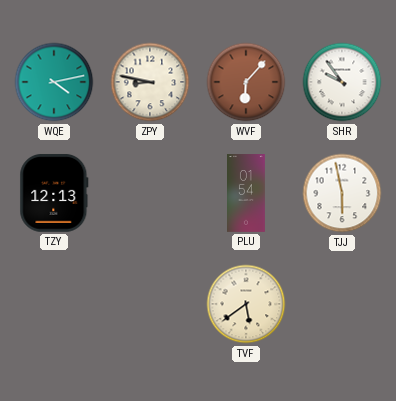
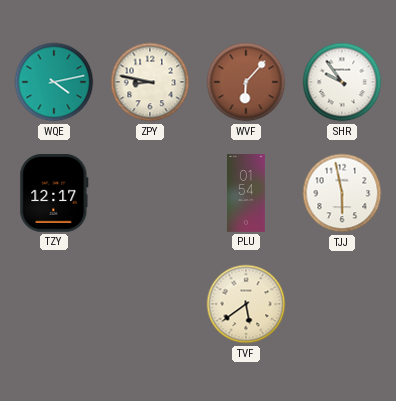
TZY: 12:13 -> 12:17
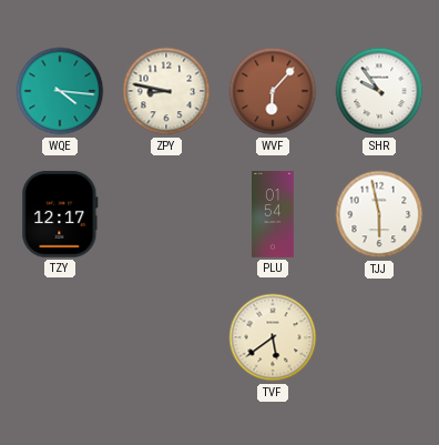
WQE: 4:13 -> 4:16
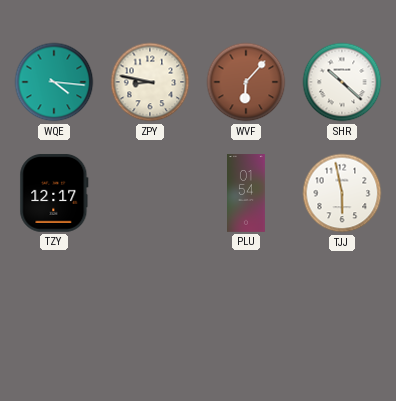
SHR: 9:54 -> 10:22
TVF: 5:39 -> none
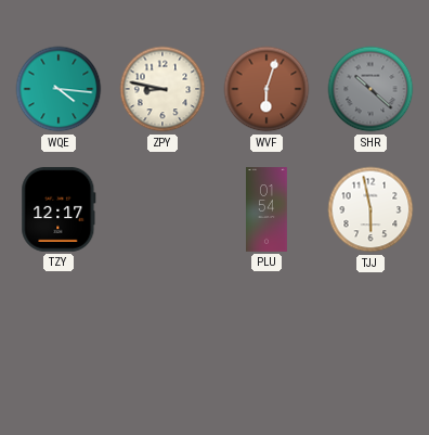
WVF: 6:07 -> 6:03
SHR dial: white -> grey
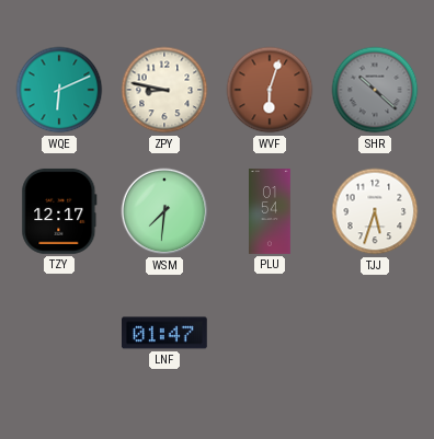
WQE: 4:16 -> 6:11
WSM: none -> 7:31
TJJ: 5:58 -> 5:33
LNF: none -> 01:47
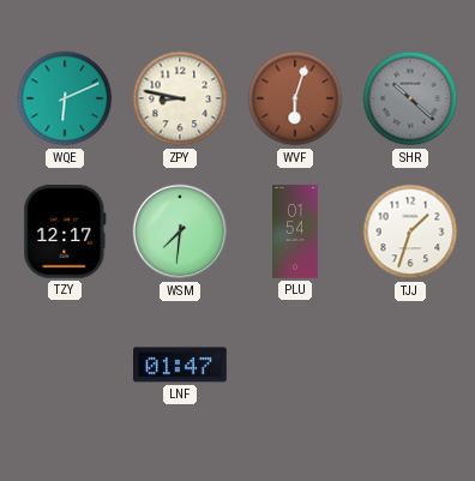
TJJ: 5:33 -> 1:33
